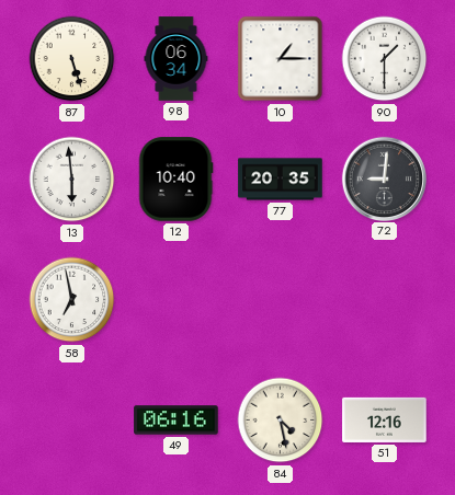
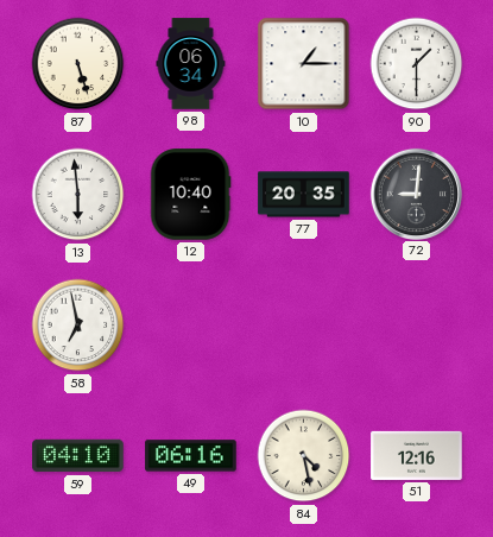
59: none -> 04:10
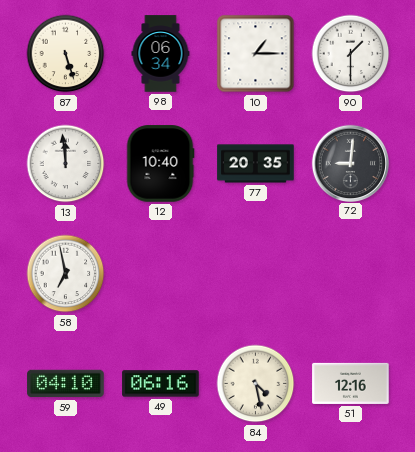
13: 5:59 -> 11:59
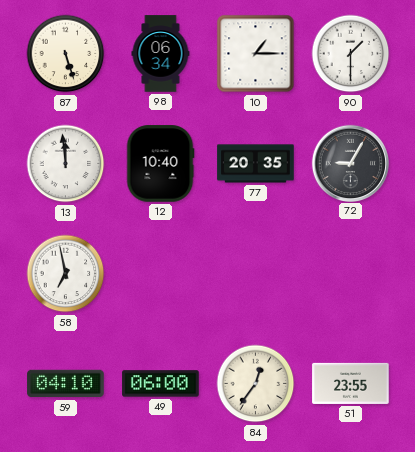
72: 9:01 -> 9:05
49: 06:16 -> 06:00
84: 4:28 -> 12:36
51: 12:16 -> 23:55
